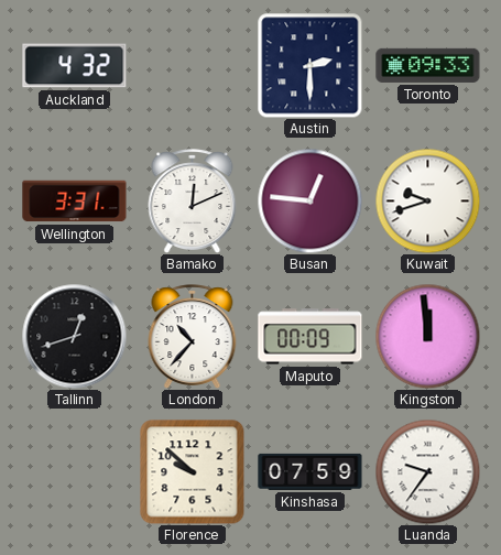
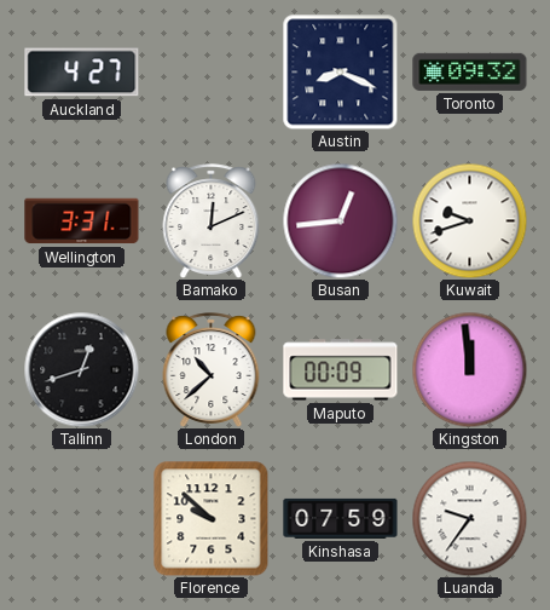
Auckland: 4:32 -> 4:27
Austin: 2:30 -> 8:19
Toronto: 09:33 -> 09:32
Busan: 12:46 -> 12:44
London: 10:37 -> 10:38
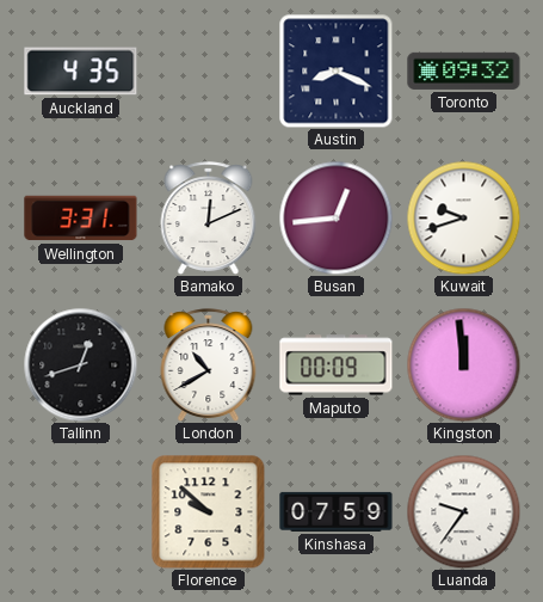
Auckland: 4:27 -> 4:35
London: 10:38 -> 10:40
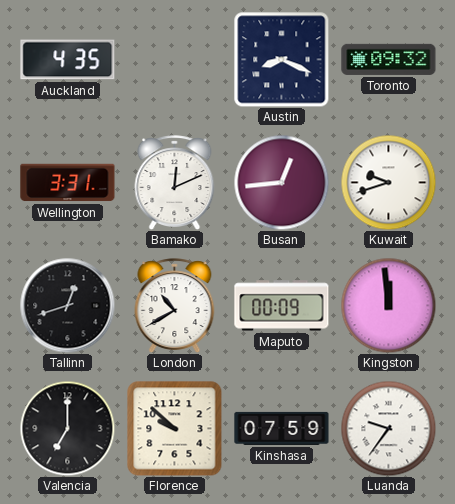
Valencia: none -> 7:00
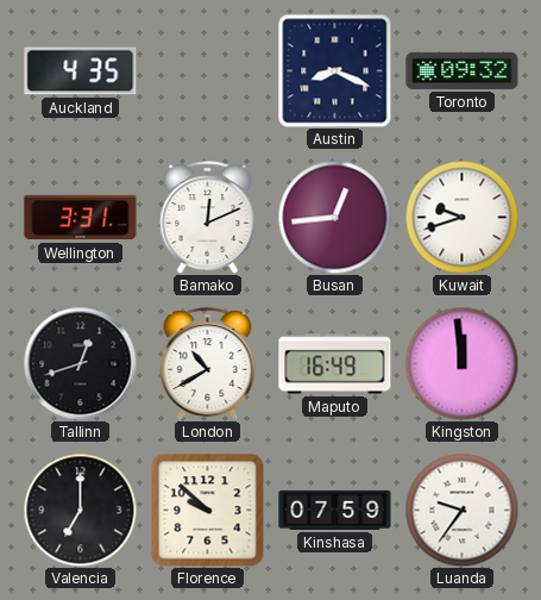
Maputo: 00:09 -> 16:49
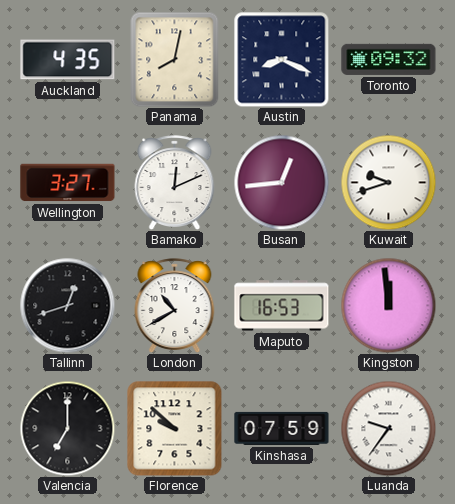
Panama: none -> 8:02
Wellington: 3:31 -> 3:27
Maputo: 16:49 -> 16:53
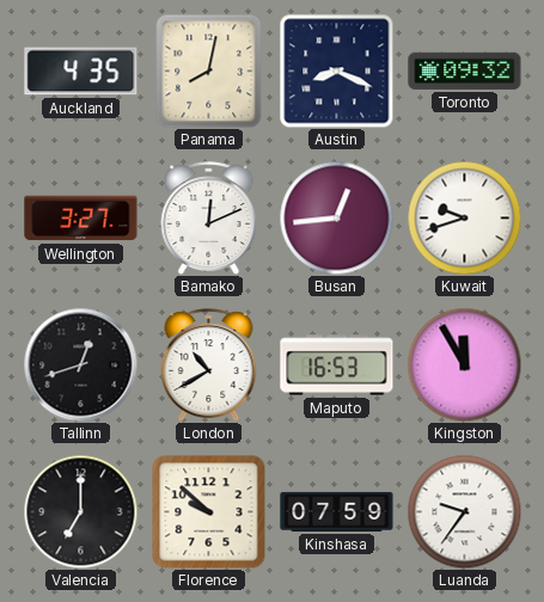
Kingston: 11:59 -> 11:55
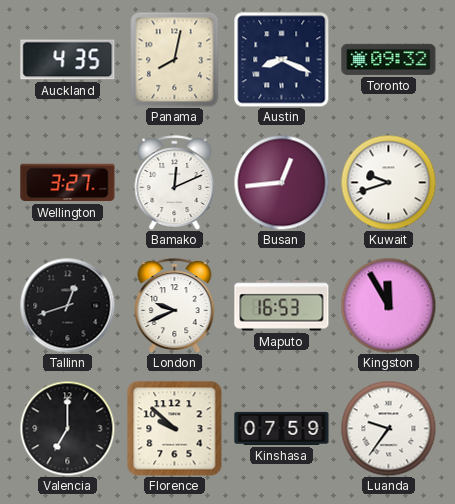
London: 10:40 -> 9:41
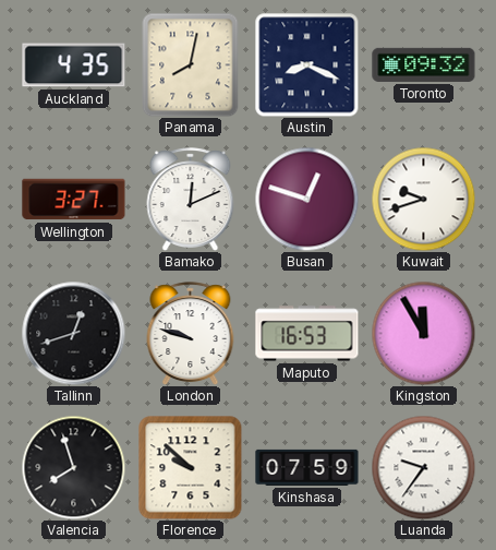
Busan: 12:44 -> 12:48
London: 9:41 -> 9:48
Valencia: 7:00 -> 7:57
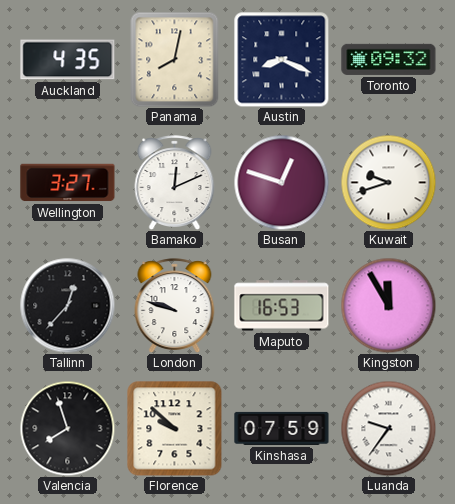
Tallinn: 12:42 -> 12:37
